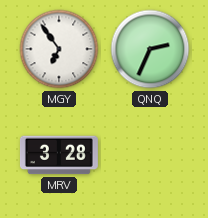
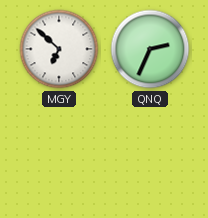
MGY: 6:54 -> 6:52
MRV: 3:28 -> none
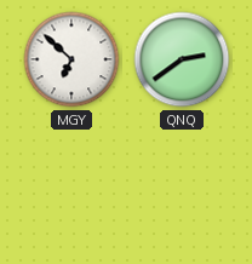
QNQ: 2:34 -> 2:39
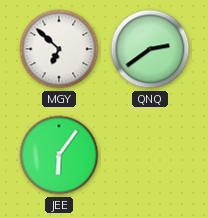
JEE: none -> 6:06
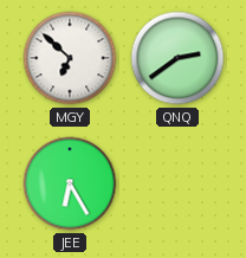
JEE: 6:06 -> 6:25
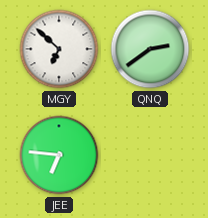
JEE: 6:25 -> 6:46
